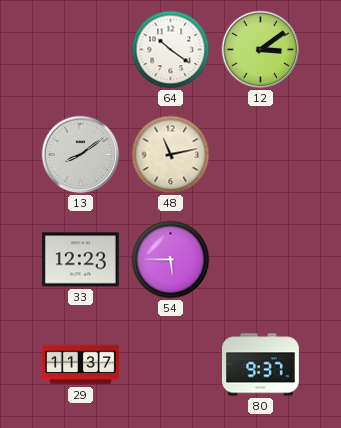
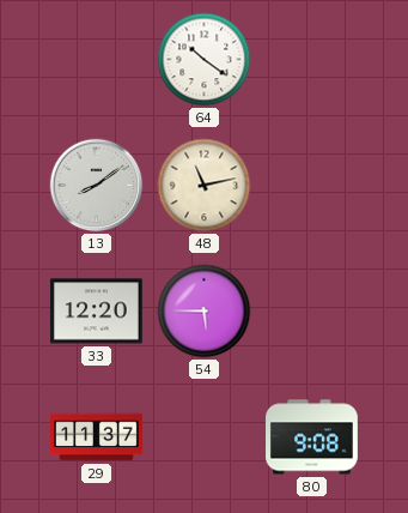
12: 3:09 -> none
33: 12:23 -> 12:20
80: 9:37 -> 9:08
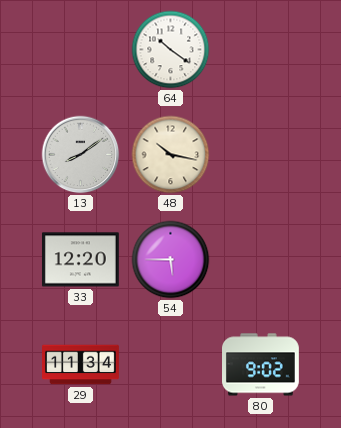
48: 11:13 -> 10:17
29: 11:37 -> 11:34
80: 9:08 -> 9:02
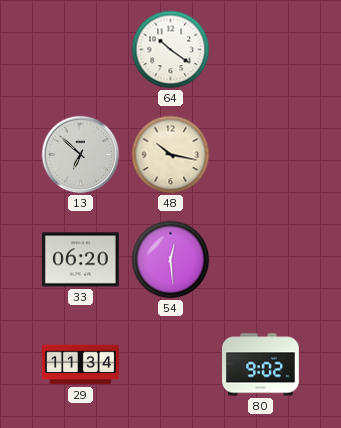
13: 8:09 -> 6:52
33: 12:20 -> 06:20
54: 5:45 -> 12:29
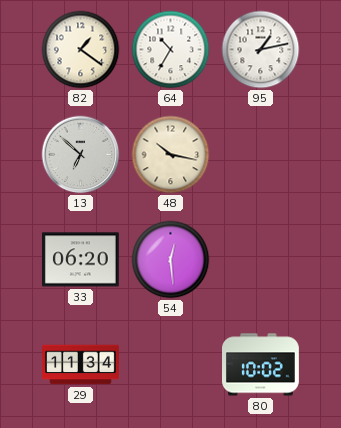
82: none -> 1:21
64: 10:21 -> 10:35
95: none -> 1:13
80: 9:02 -> 10:02
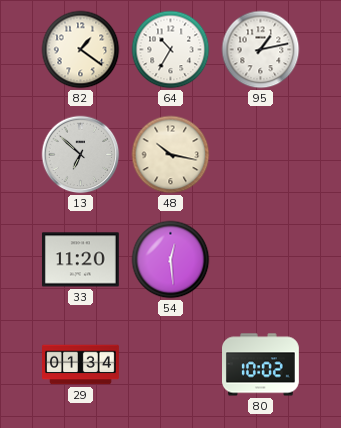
33: 06:20 -> 11:20
29: 11:34 -> 01:34
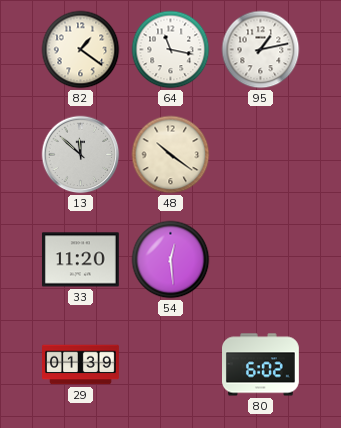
64: 10:35 -> 11:17
13: 6:52 -> 11:52
48: 10:17 -> 10:21
29: 01:34 -> 01:39
80: 10:02 -> 6:02
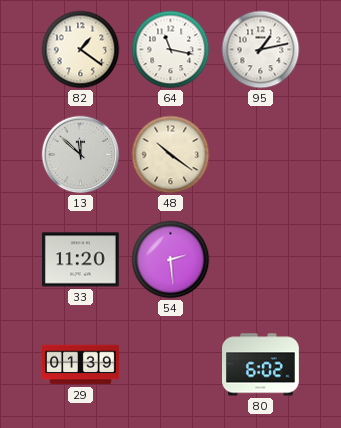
54: 12:29 -> 2:29
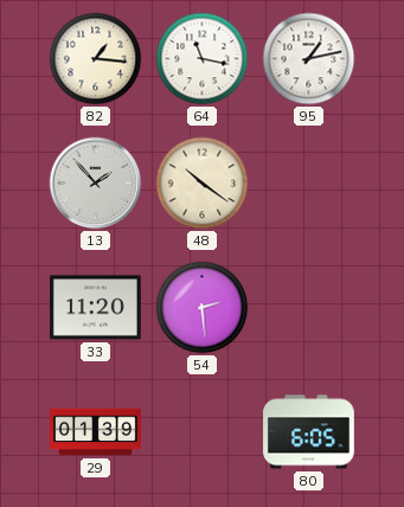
82: 1:21 -> 1:16
13: 11:52 -> 1:53
80: 6:02 -> 6:05
